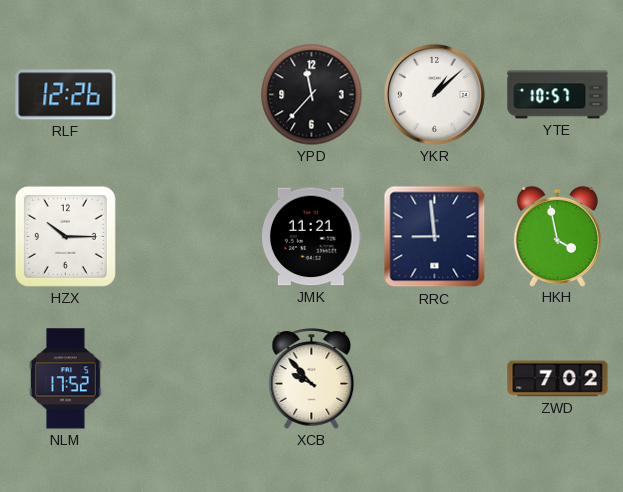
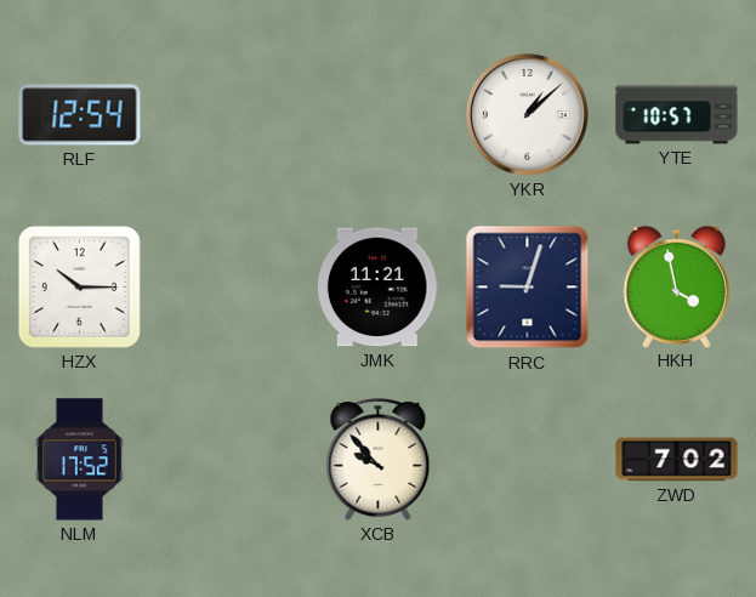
RLF: 12:26 -> 12:54
YPD: 11:37 -> none
RRC: 8:59 -> 9:03
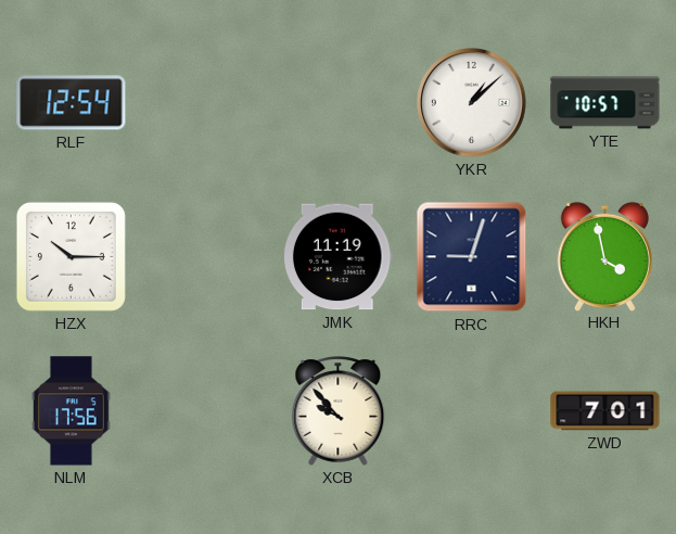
JMK: 11:21 -> 11:19
NLM: 17:52 -> 17:56
ZWD: 7:02 -> 7:01
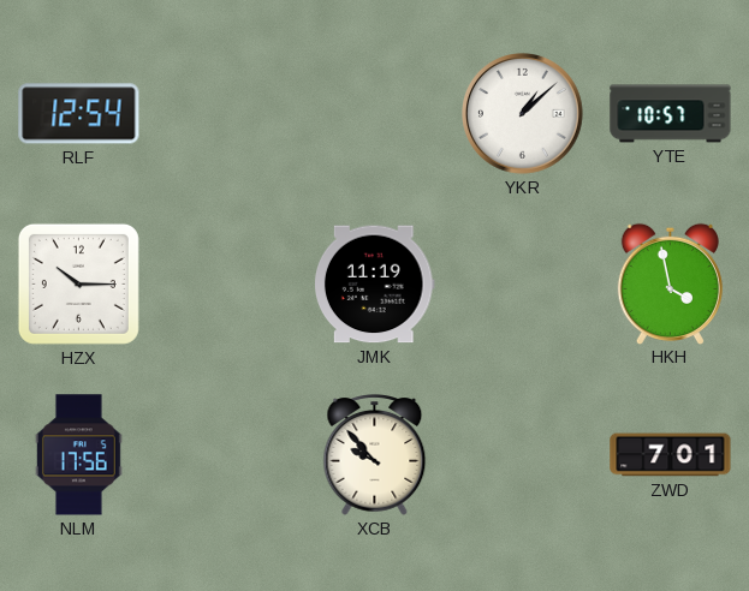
RRC: 9:03 -> none
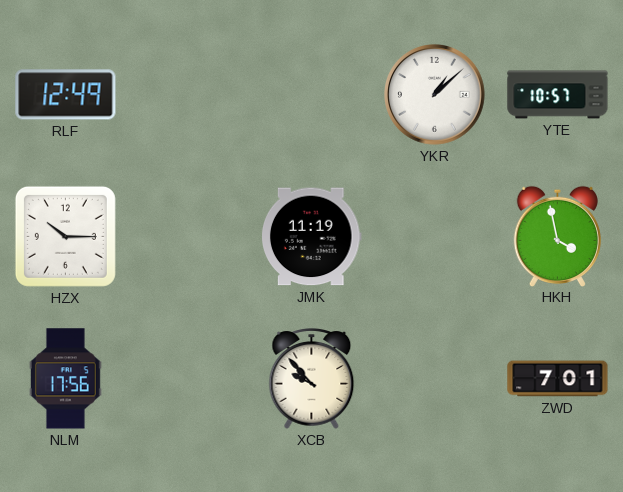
RLF: 12:54 -> 12:49
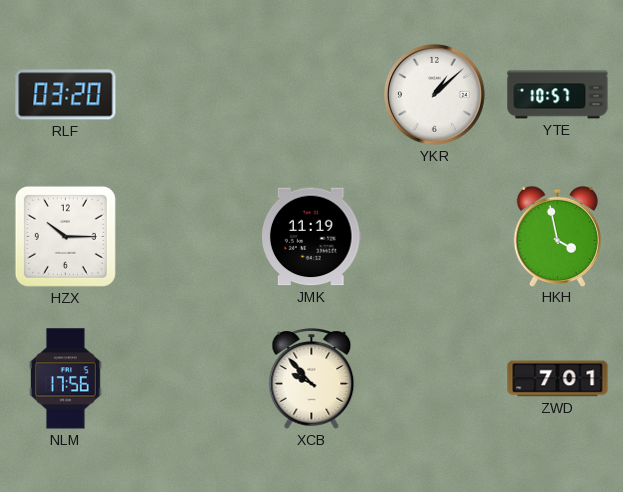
RLF: 12:49 -> 03:20
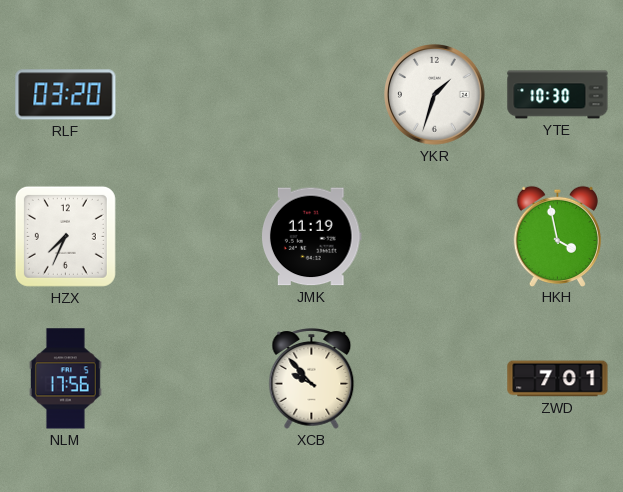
YKR: 1:08 -> 1:33
YTE: 10:57 -> 10:30
HZX: 10:15 -> 7:34
